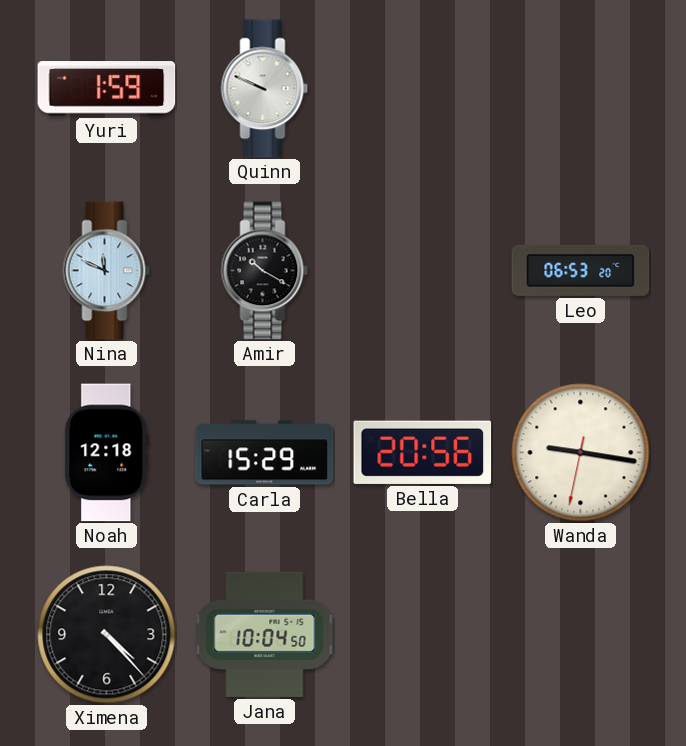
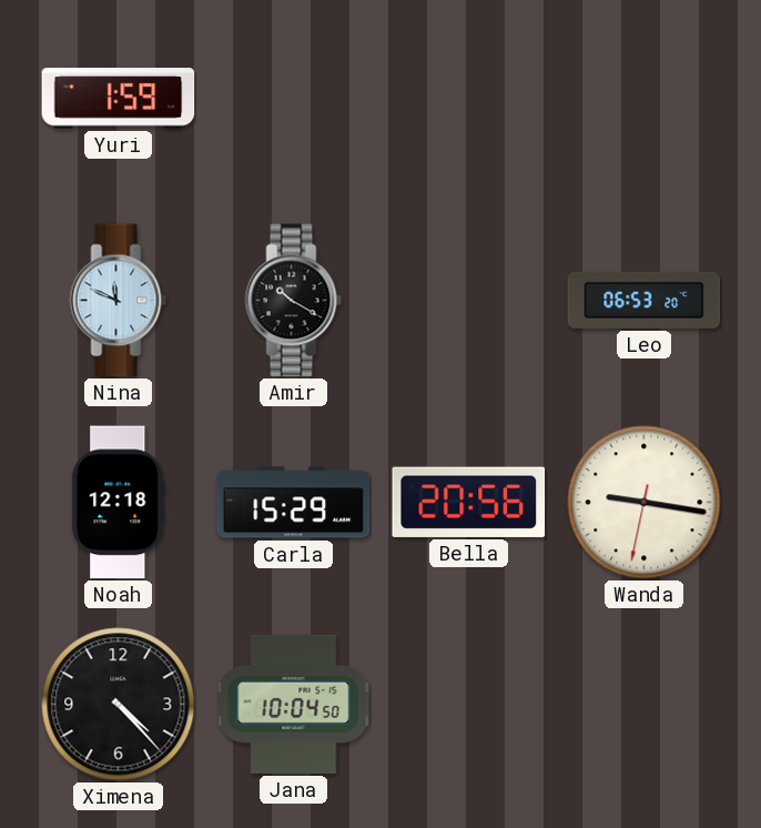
Quinn: 9:49 -> none
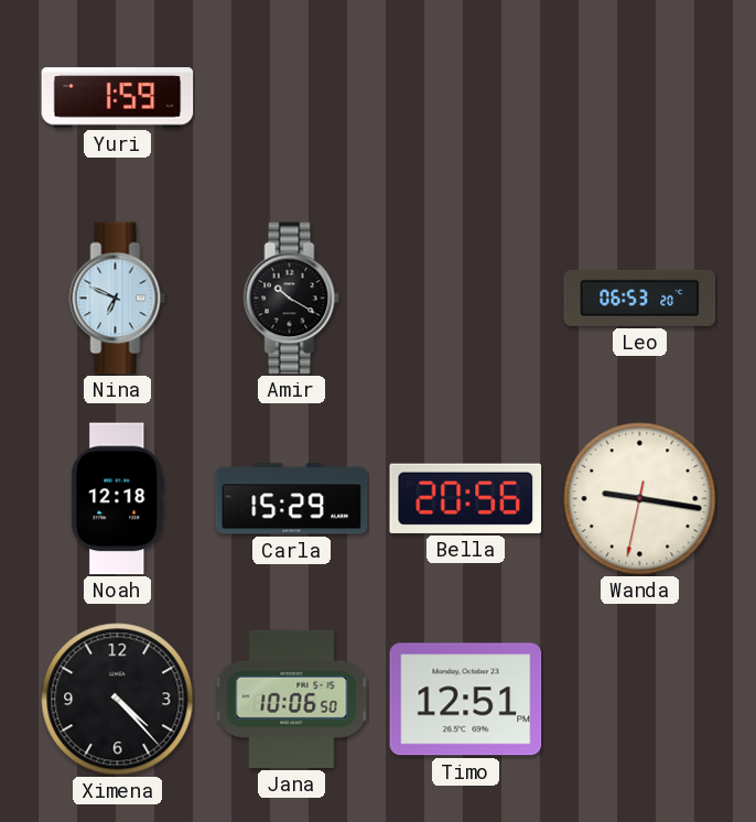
Nina: 11:49 -> 6:49
Jana: 10:04 -> 10:06
Timo: none -> 12:51
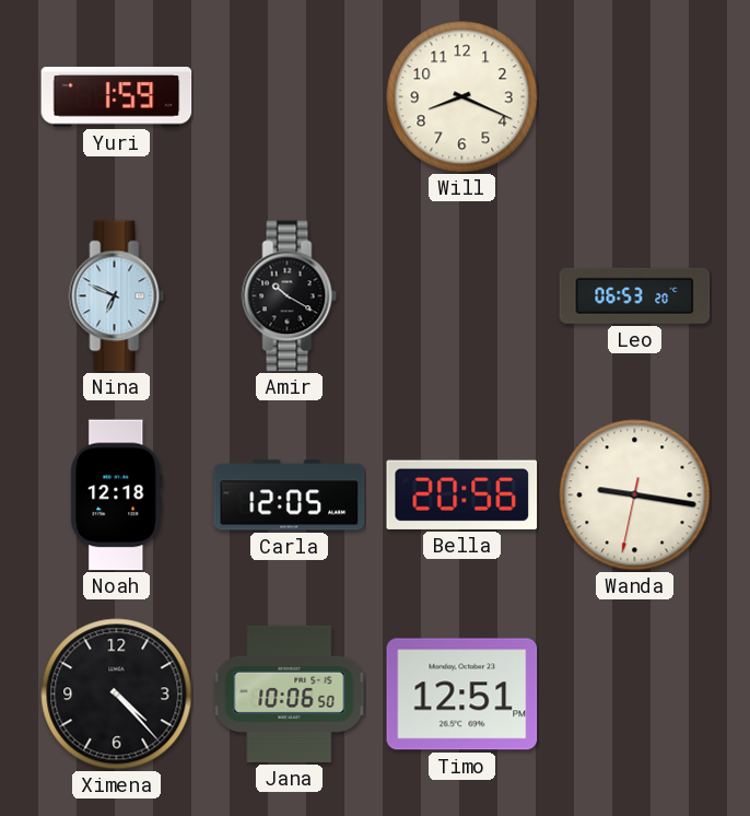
Will: none -> 8:19
Carla: 15:29 -> 12:05
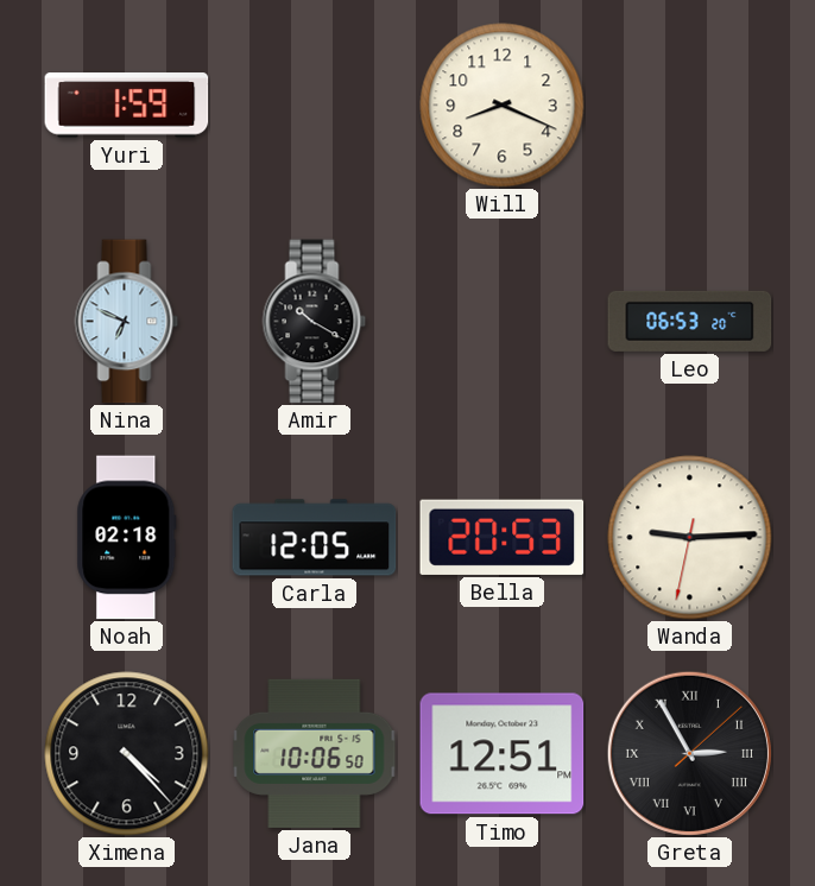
Noah: 12:18 -> 02:18
Bella: 20:56 -> 20:53
Wanda: 9:16 -> 9:14
Greta: none -> 2:55
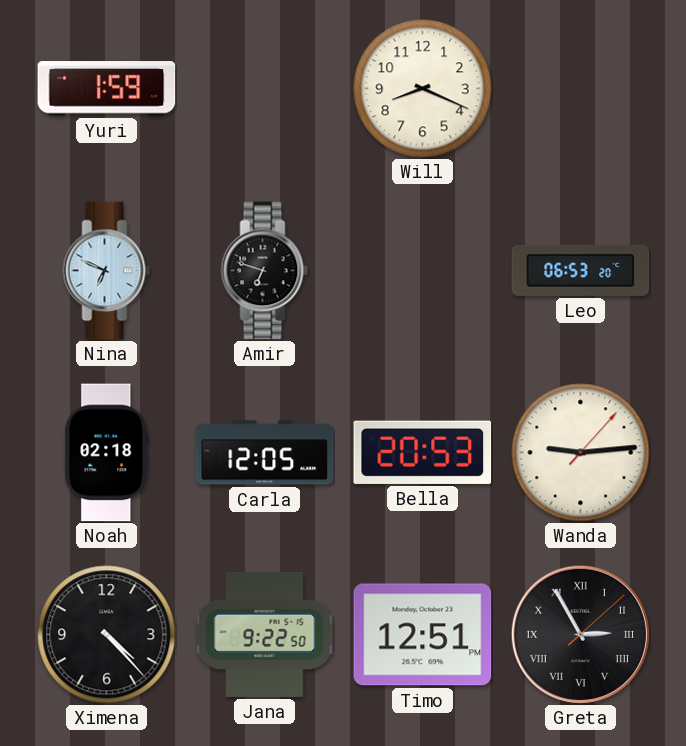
Amir: 10:20 -> 6:48
Wanda: 9:14:32 -> 9:14:07
Jana: 10:06 -> 9:22
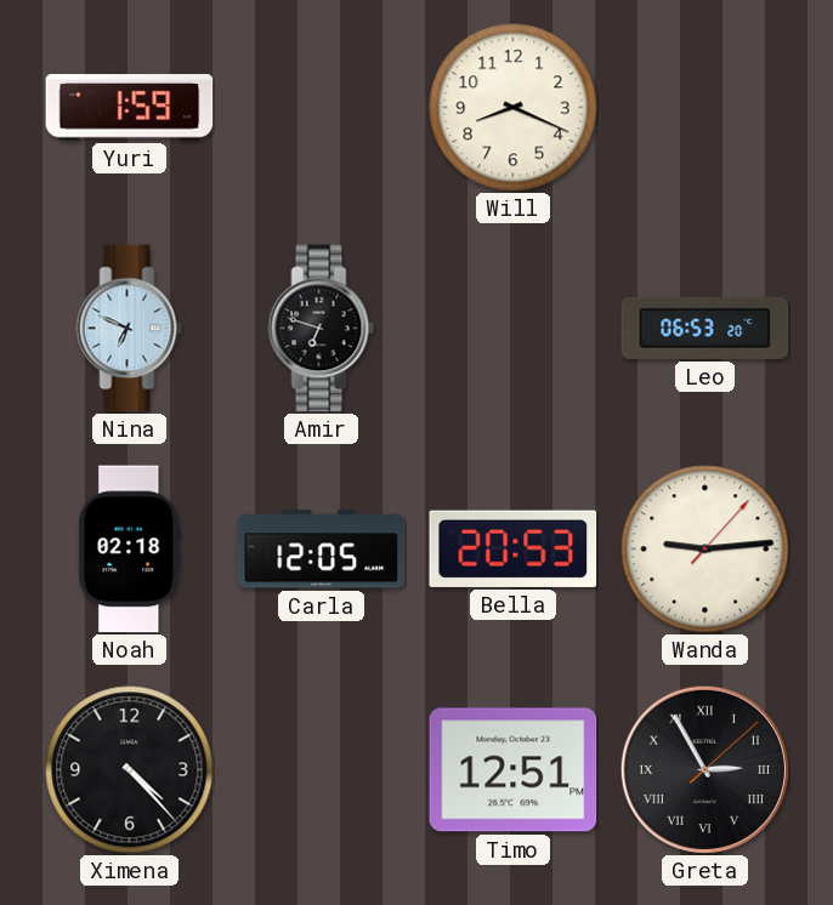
Jana: 9:22 -> none
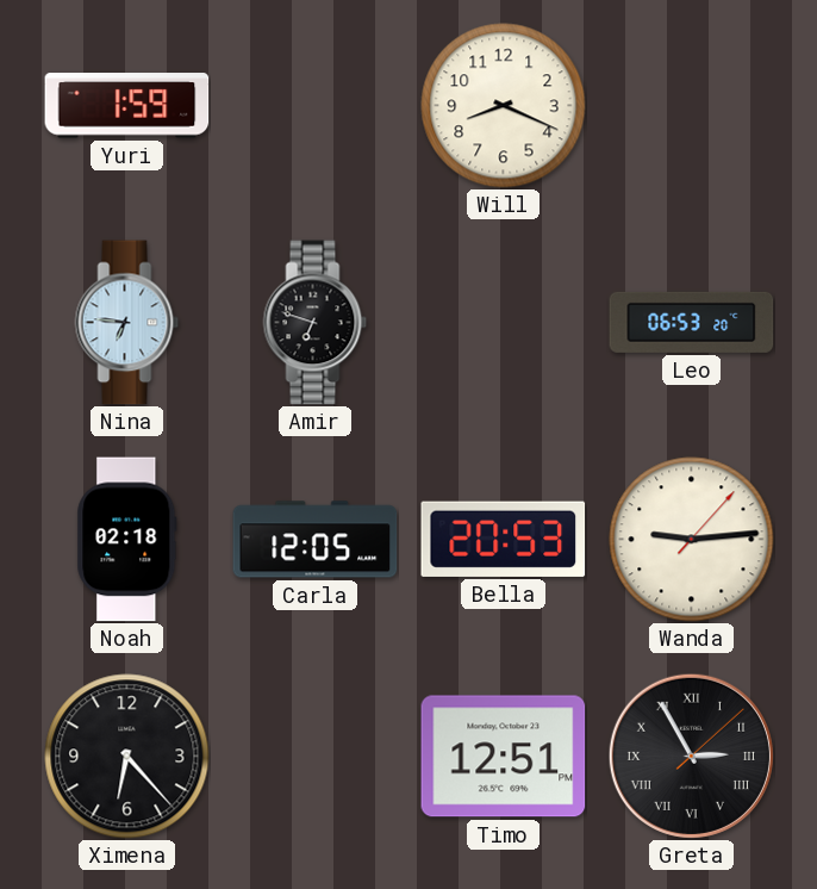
Nina: 6:49 -> 6:46
Ximena: 4:23 -> 6:23
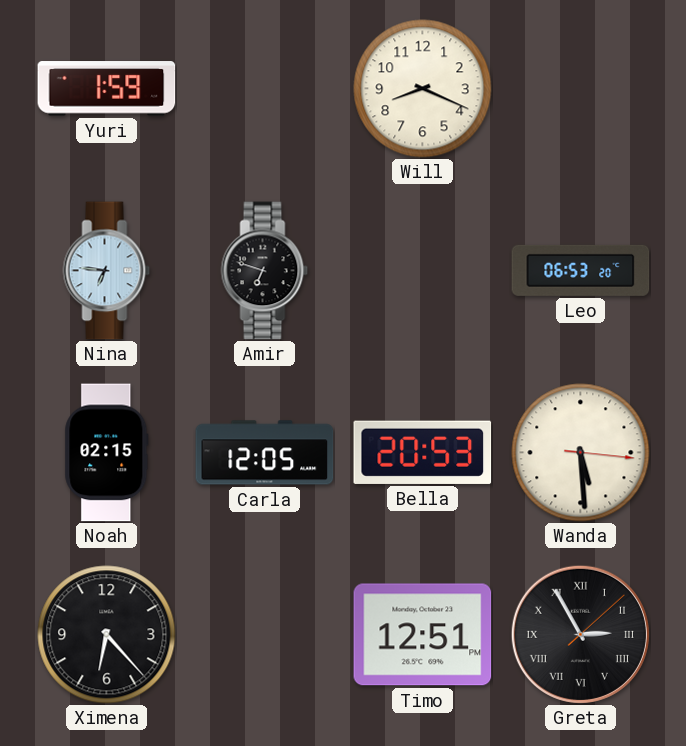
Noah: 02:18 -> 02:15
Wanda: 9:14 -> 5:29
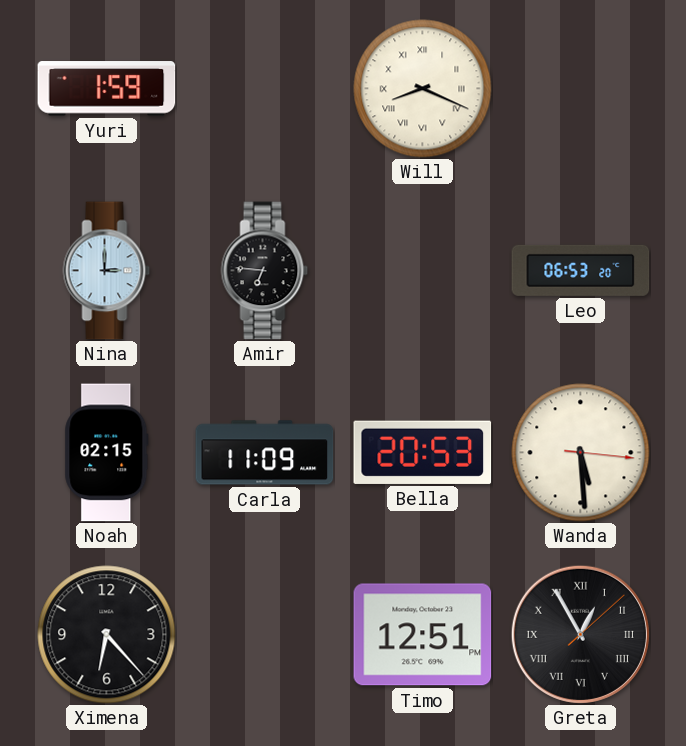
Will numerals: Arabic -> Roman
Nina: 6:46 -> 3:00
Amir: 6:48 -> 6:46
Carla: 12:05 -> 11:09
Greta: 2:55 -> 12:55
